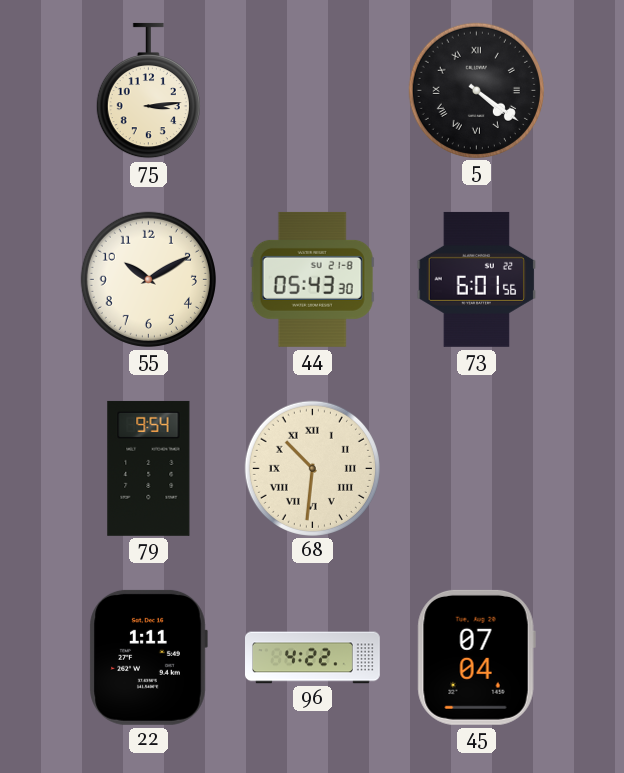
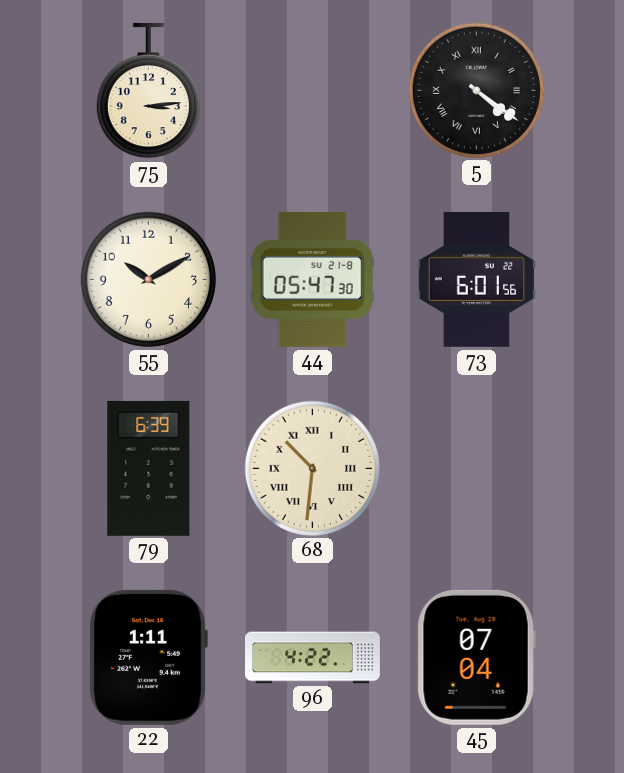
44: 05:43 -> 05:47
79: 9:54 -> 6:39
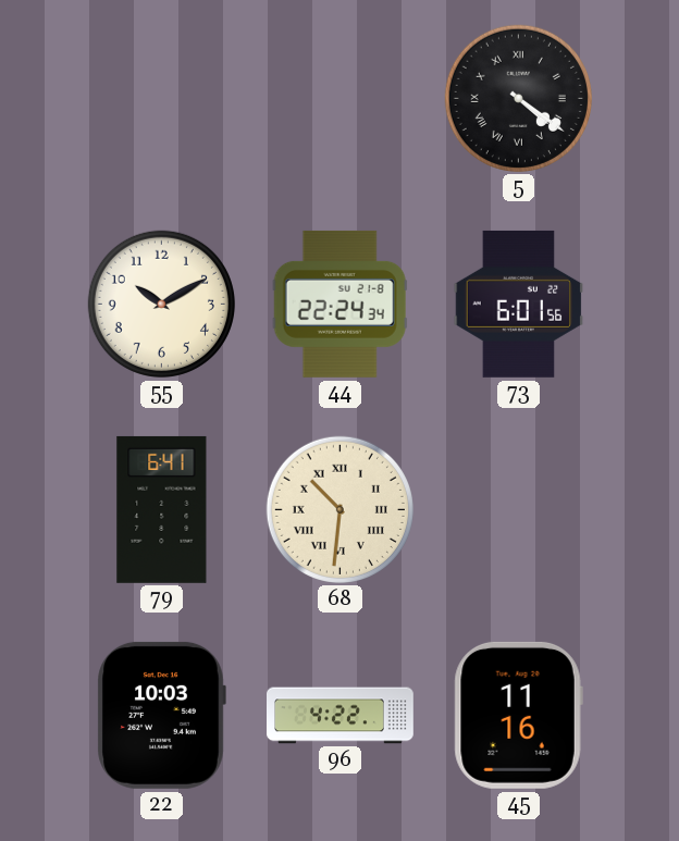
75: 3:14 -> none
44: 05:47 -> 22:24
79: 6:39 -> 6:41
22: 1:11 -> 10:03
45: 07:04 -> 11:16
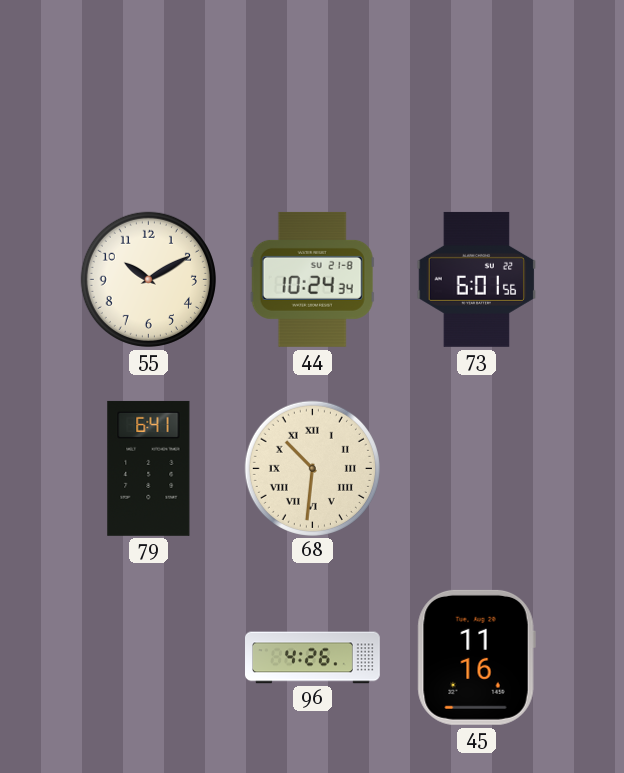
5: 4:21 -> none
44: 22:24 -> 10:24
22: 10:03 -> none
96: 4:22 -> 4:26
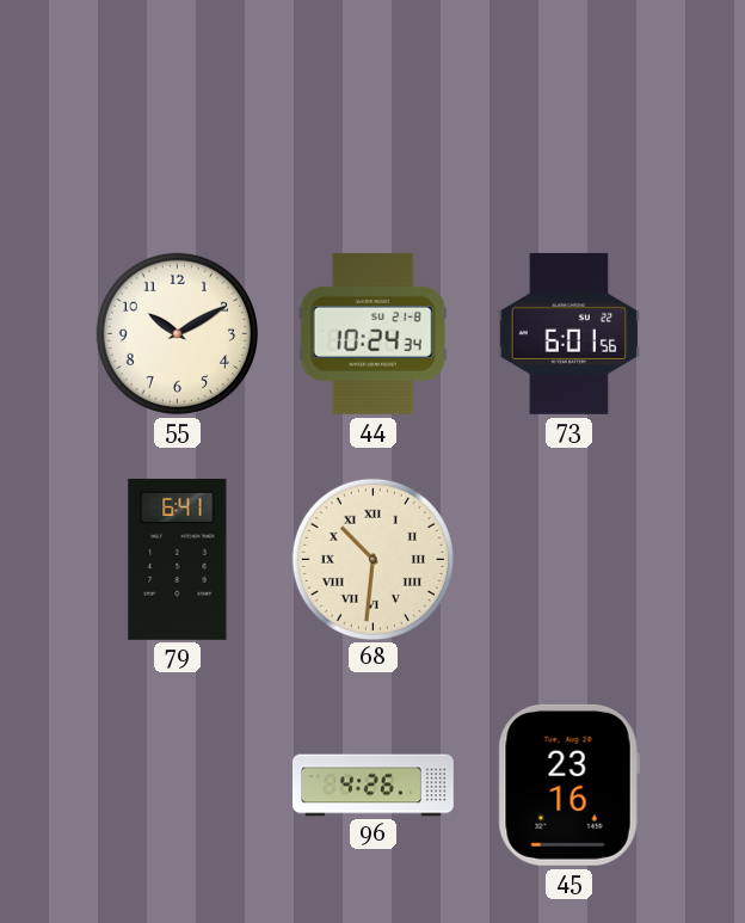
45: 11:16 -> 23:16
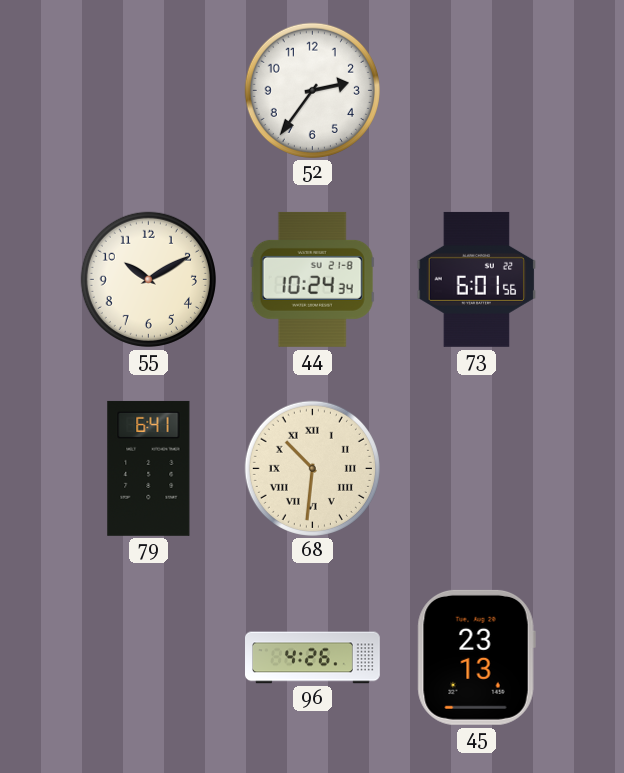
52: none -> 2:36
45: 23:16 -> 23:13
